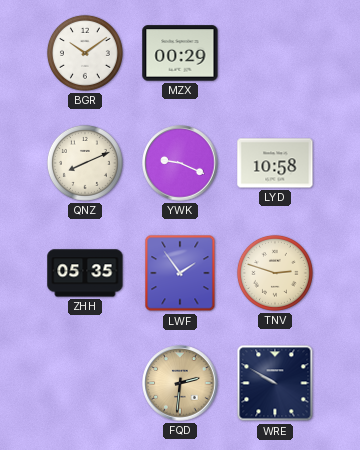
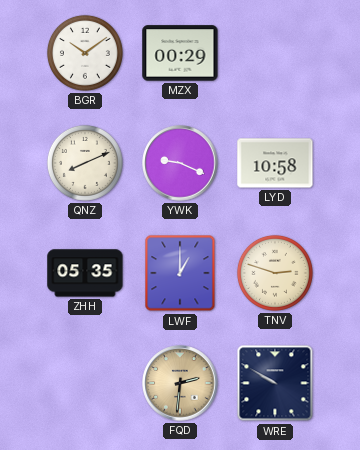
LWF: 1:54 -> 1:00
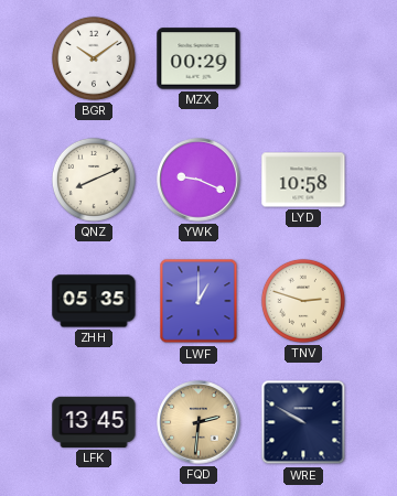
LFK: none -> 13:45
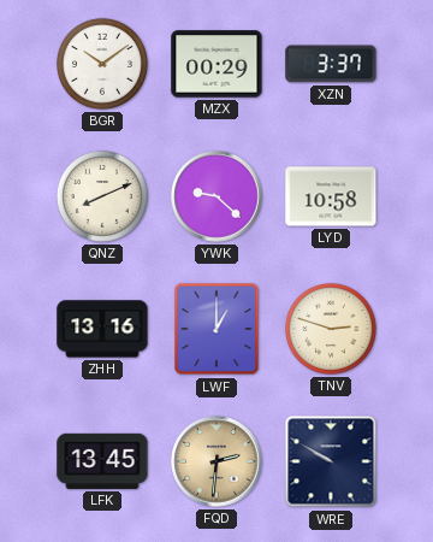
XZN: none -> 3:37
YWK: 9:19 -> 9:22
ZHH: 05:35 -> 13:16
